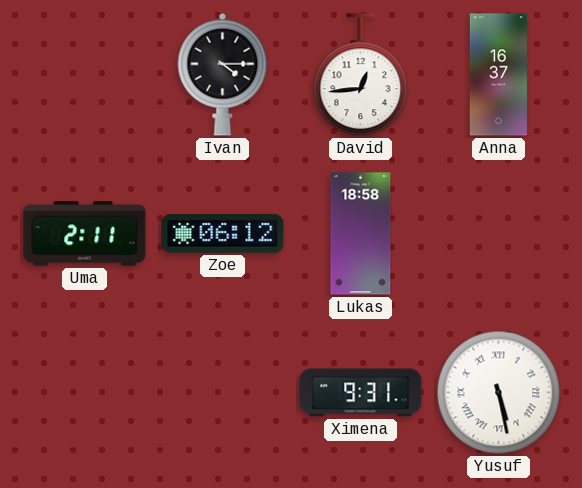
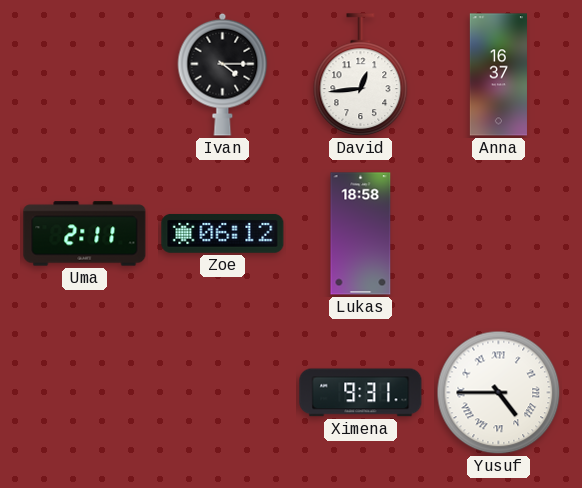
Yusuf: 5:28 -> 4:45
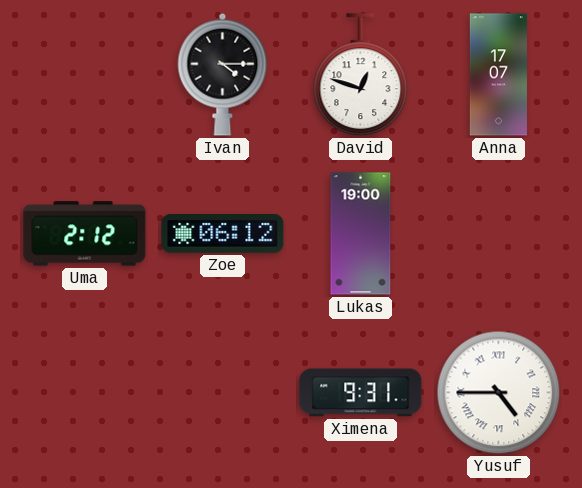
David: 12:44 -> 12:48
Anna: 16:37 -> 17:07
Uma: 2:11 -> 2:12
Lukas: 18:58 -> 19:00
